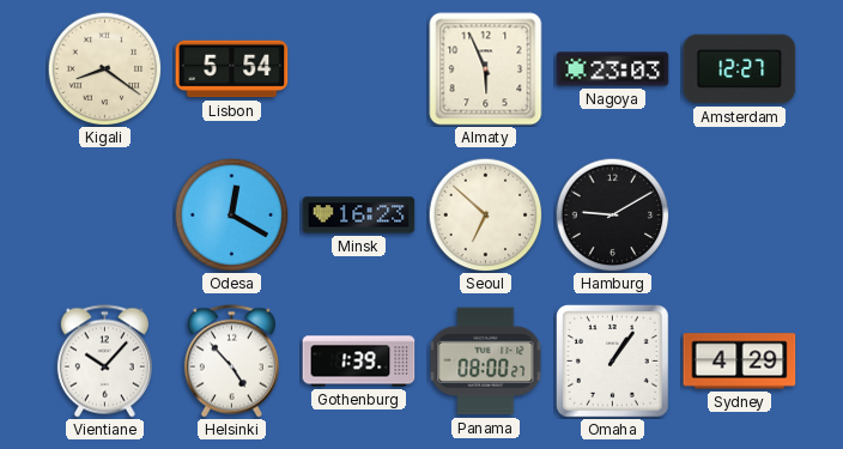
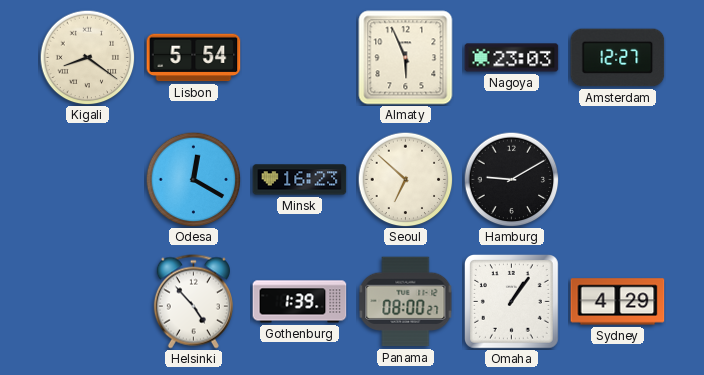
Vientiane: 10:07 -> none
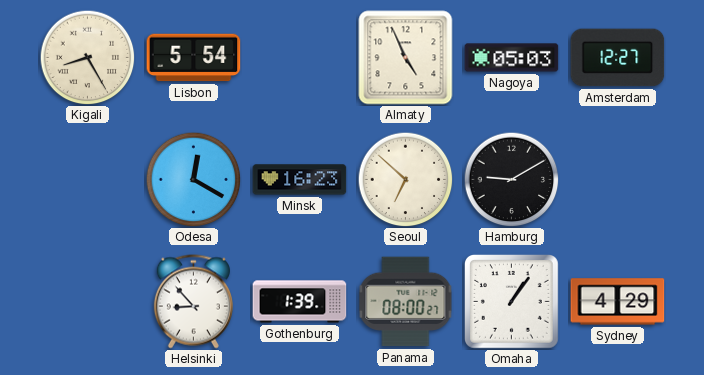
Kigali: 8:21 -> 8:25
Almaty: 5:56 -> 4:56
Nagoya: 23:03 -> 05:03
Helsinki: 4:53 -> 8:53
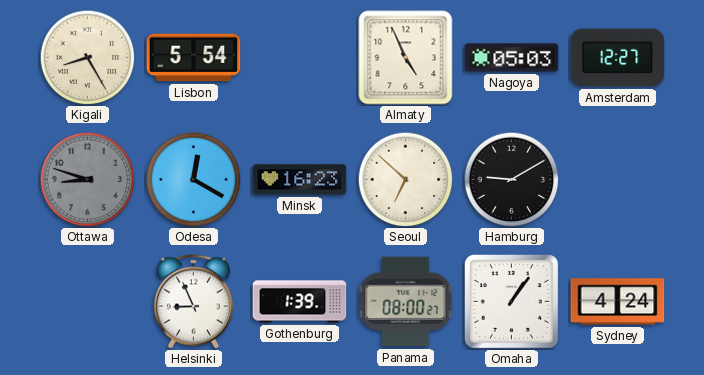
Ottawa: none -> 8:48
Helsinki: 8:53 -> 8:56
Sydney: 4:29 -> 4:24
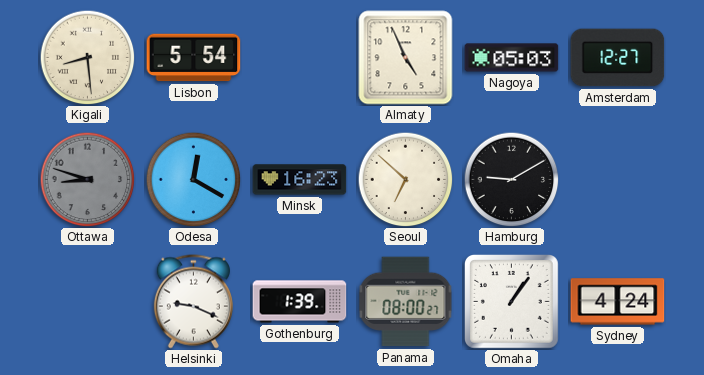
Kigali: 8:25 -> 8:29
Helsinki: 8:56 -> 9:19
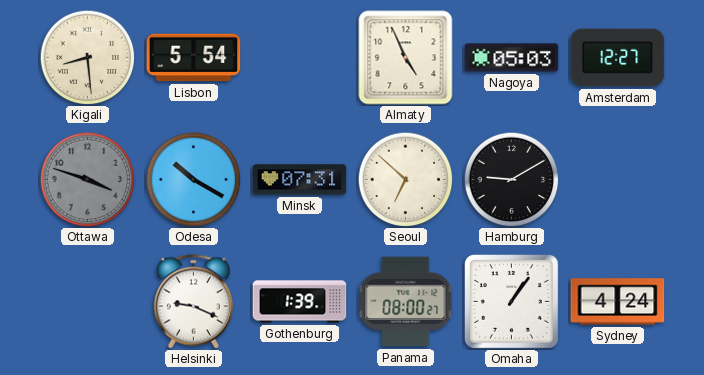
Ottawa: 8:48 -> 3:48
Odesa: 12:20 -> 10:20
Minsk: 16:23 -> 07:31
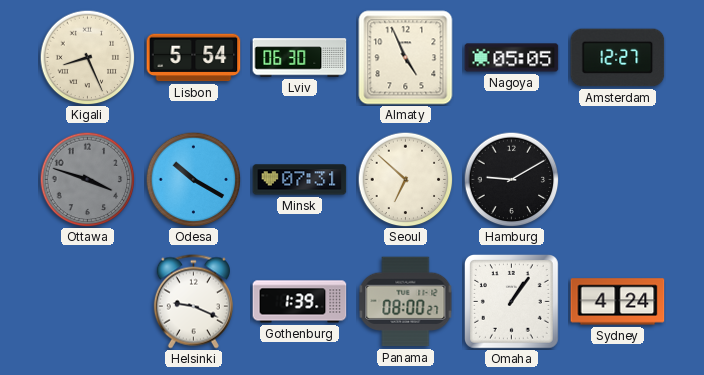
Kigali: 8:29 -> 8:26
Lviv: none -> 06:30
Nagoya: 05:03 -> 05:05
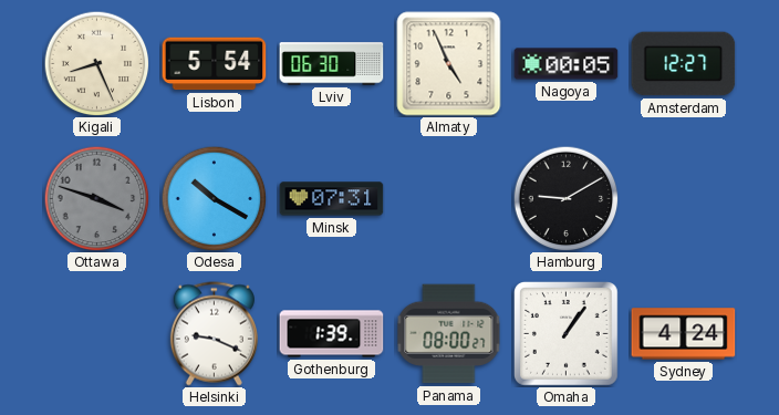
Nagoya: 05:05 -> 00:05
Seoul: 6:52 -> none
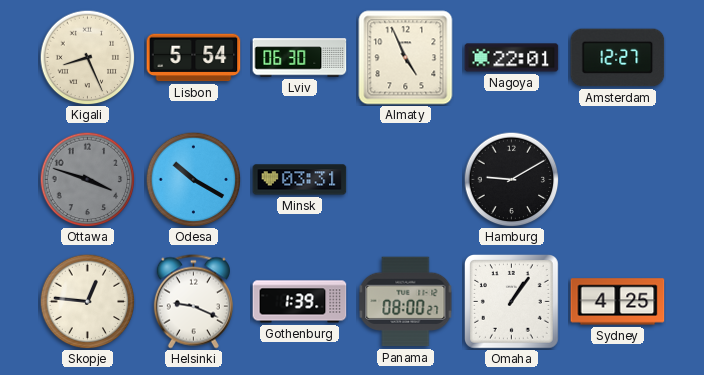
Nagoya: 00:05 -> 22:01
Minsk: 07:31 -> 03:31
Skopje: none -> 12:46
Sydney: 4:24 -> 4:25
